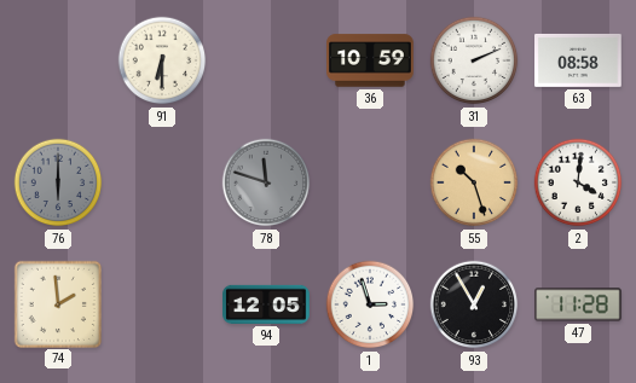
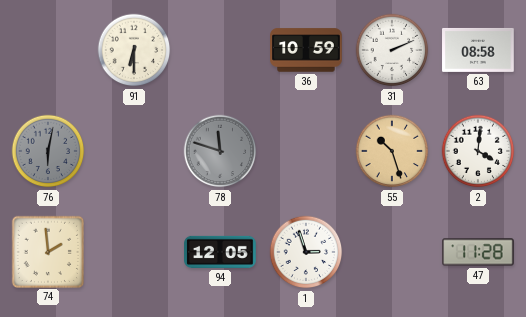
76: 6:00 -> 6:02
93: 12:55 -> none
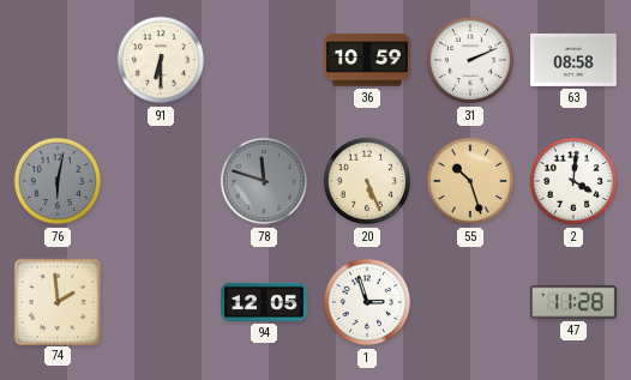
20: none -> 5:26
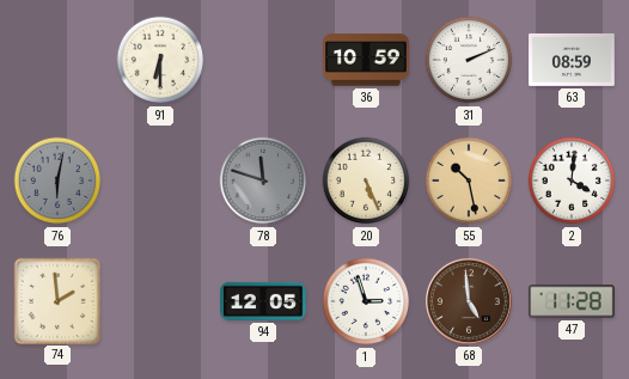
63: 08:58 -> 08:59
55: 10:27 -> 10:28
68: none -> 4:59
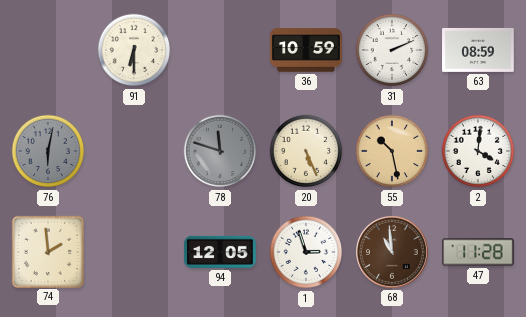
68: 4:59 -> 10:59
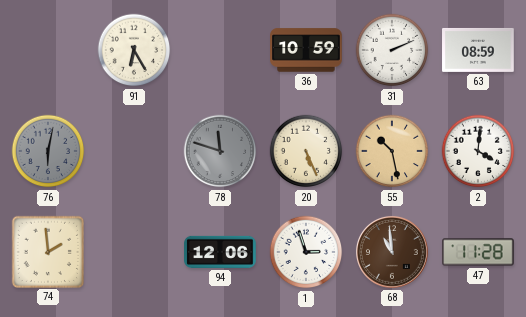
91: 6:30 -> 6:25
94: 12:05 -> 12:06
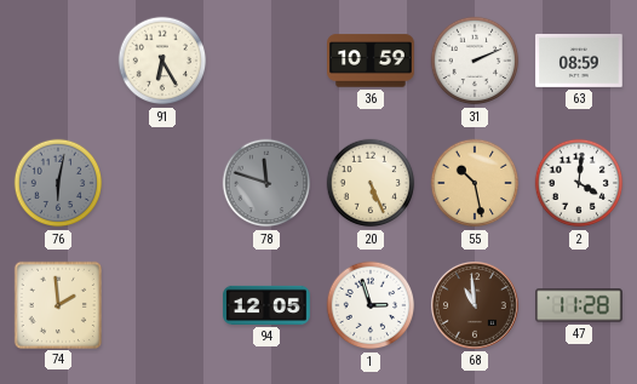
94: 12:06 -> 12:05
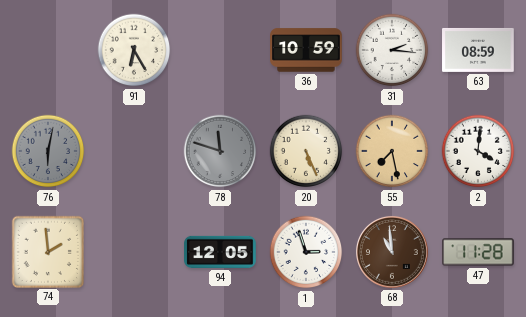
31: 2:11 -> 2:16
55: 10:28 -> 7:28
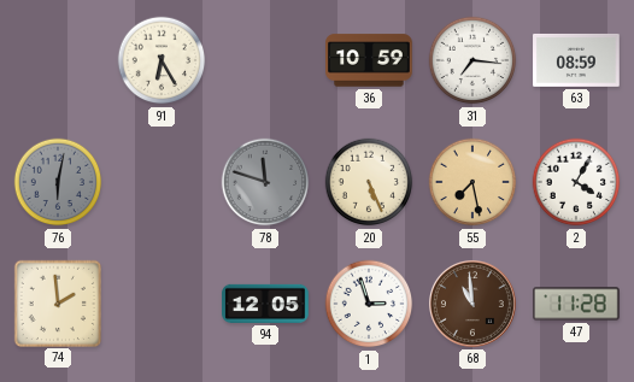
31: 2:16 -> 7:16
2: 4:01 -> 4:05
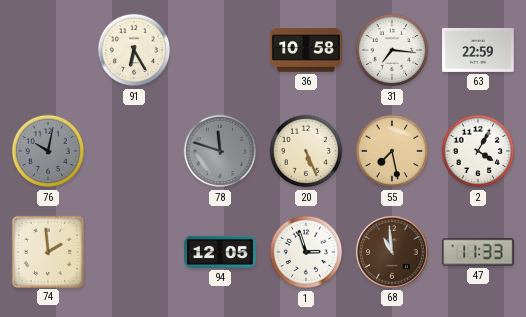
36: 10:59 -> 10:58
63: 08:59 -> 22:59
76: 6:02 -> 10:02
47: 11:28 -> 11:33
